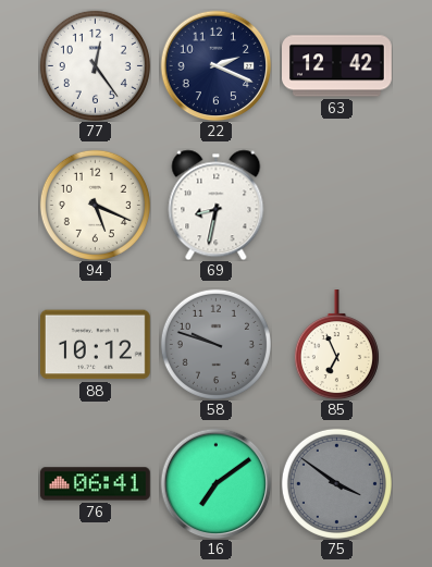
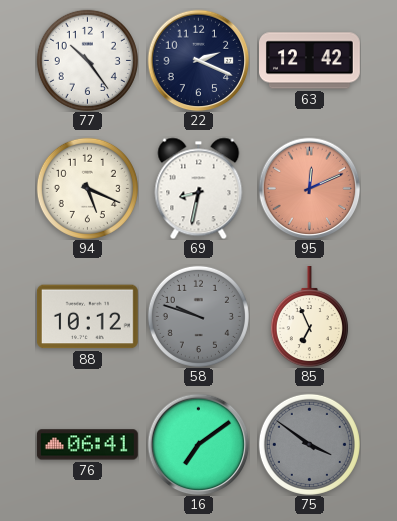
77: 12:24 -> 10:24
95: none -> 12:11
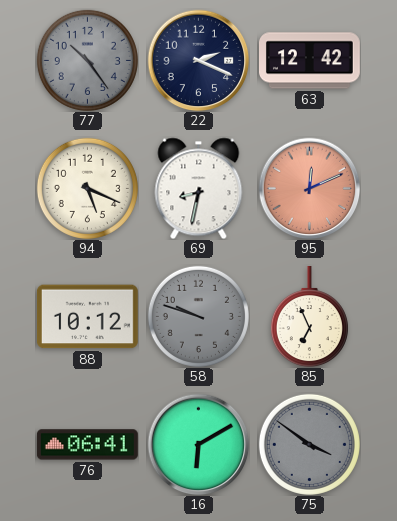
77 dial: white -> grey
16: 7:09 -> 6:10
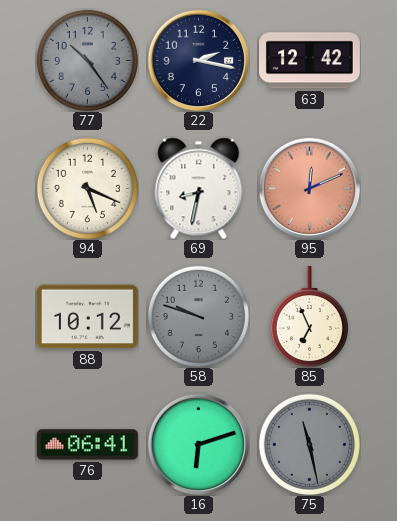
22: 2:19 -> 2:17
16: 6:10 -> 6:12
75: 3:51 -> 11:28
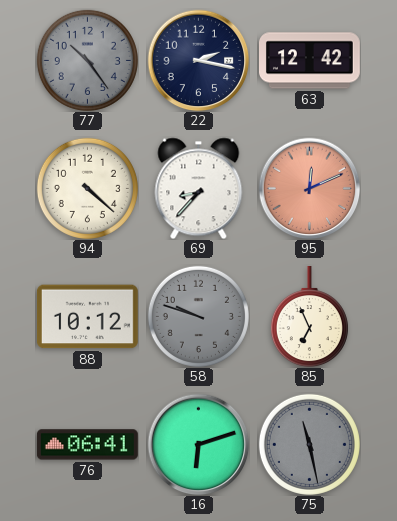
94: 5:19 -> 4:22
69: 8:32 -> 8:37
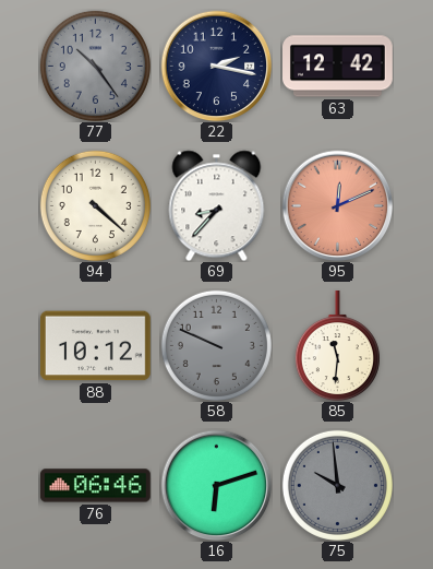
58: 9:48 -> 9:49
85: 6:56 -> 11:31
76: 06:41 -> 06:46
75: 11:28 -> 9:59
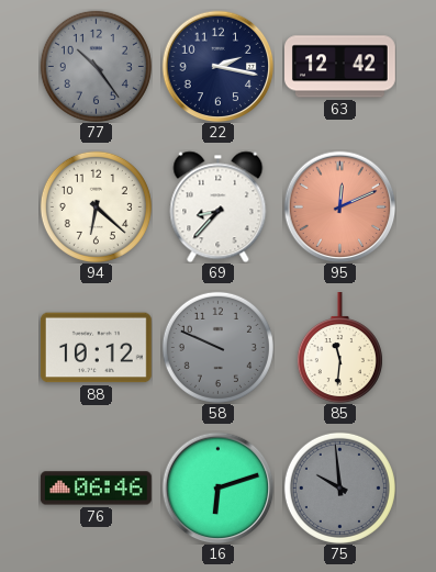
94: 4:22 -> 6:22
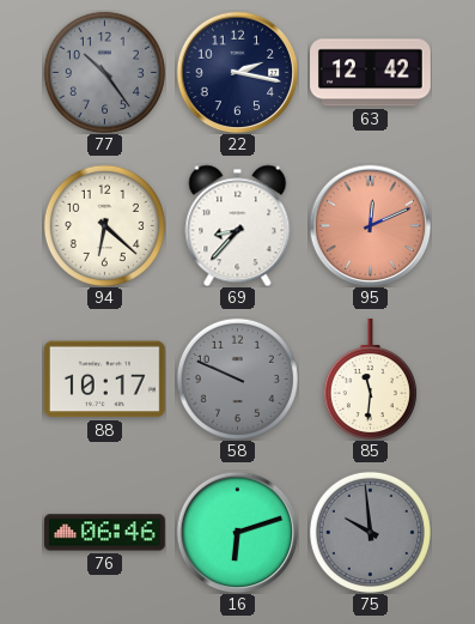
88: 10:12 -> 10:17
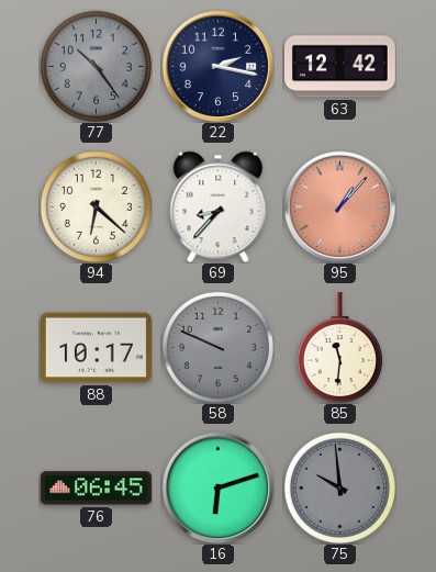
95: 12:11 -> 1:07
76: 06:46 -> 06:45
